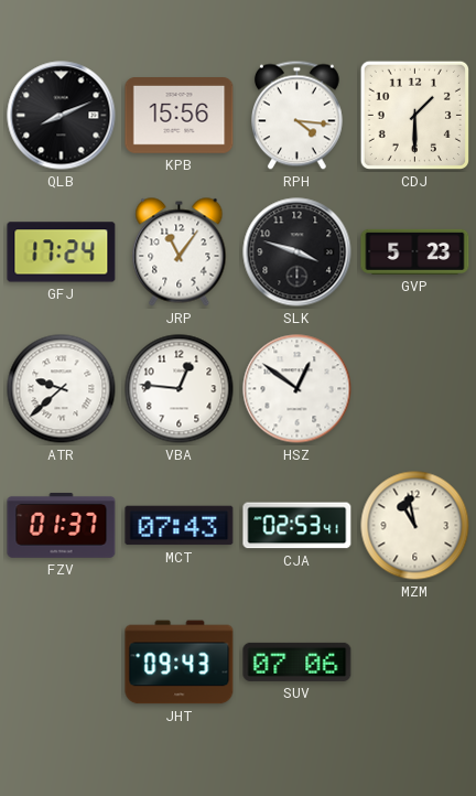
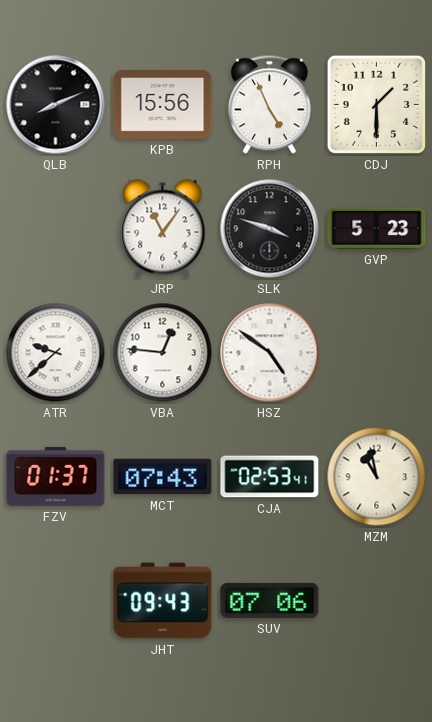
RPH: 4:16 -> 4:56
GFJ: 17:24 -> none
HSZ: 12:51 -> 4:51
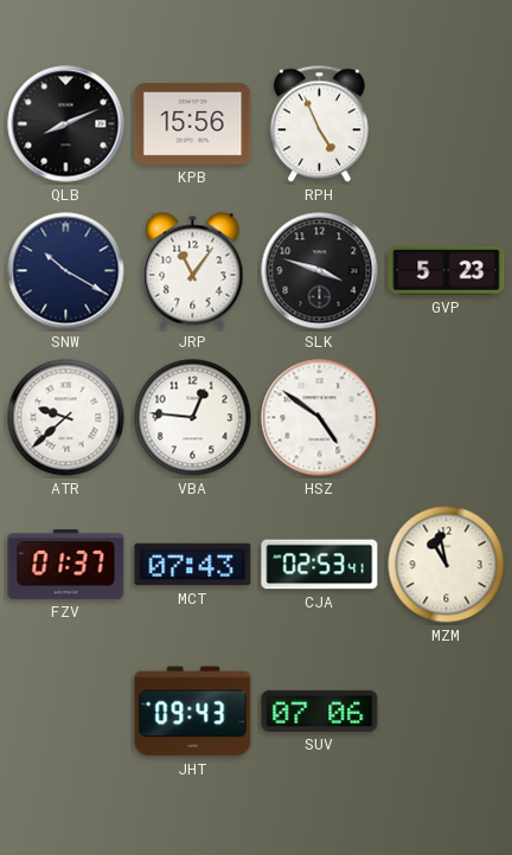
CDJ: 1:30 -> none
SNW: none -> 10:20
